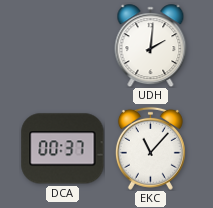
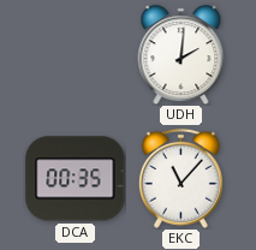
DCA: 00:37 -> 00:35
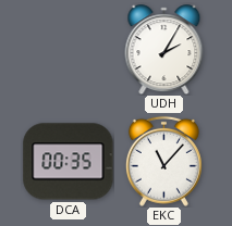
UDH: 2:01 -> 2:05
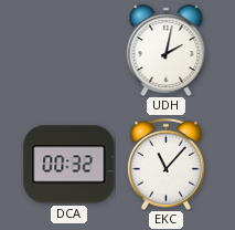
UDH: 2:05 -> 2:02
DCA: 00:35 -> 00:32
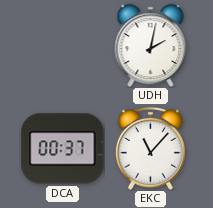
DCA: 00:32 -> 00:37
